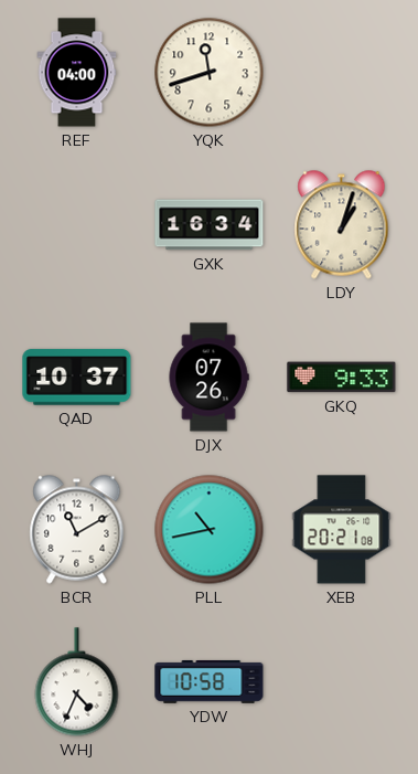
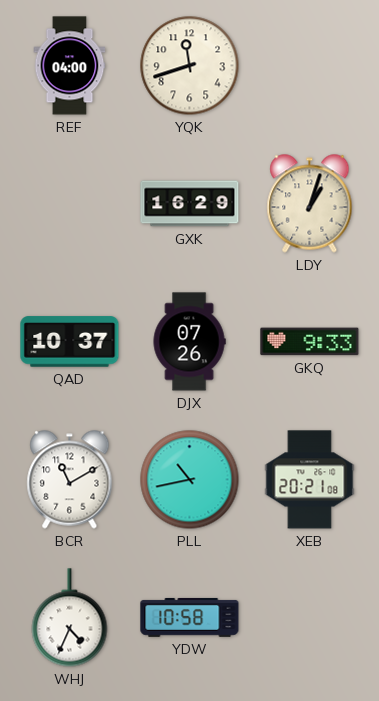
GXK: 16:34 -> 16:29
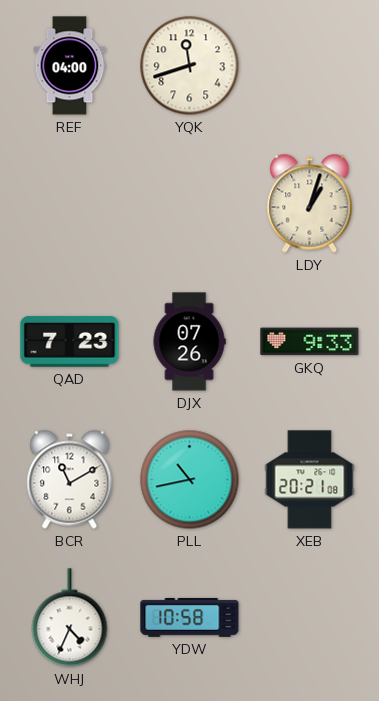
GXK: 16:29 -> none
QAD: 10:37 -> 7:23
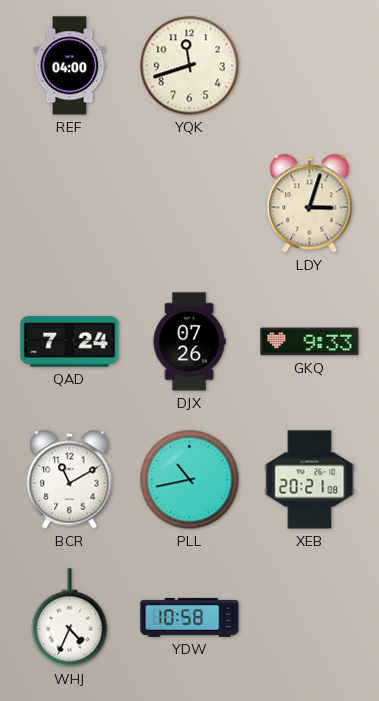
LDY: 1:03 -> 3:03
QAD: 7:23 -> 7:24
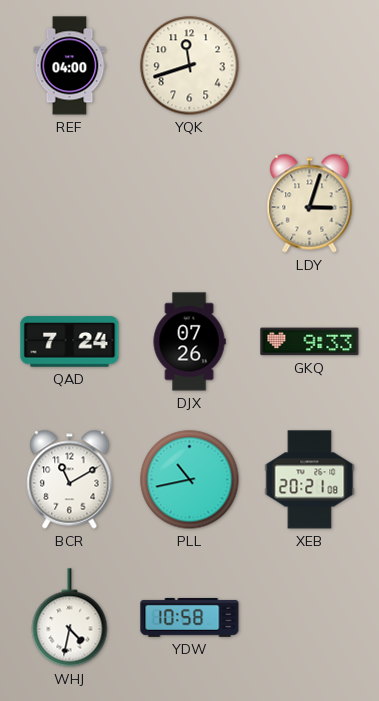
WHJ: 4:34 -> 4:32
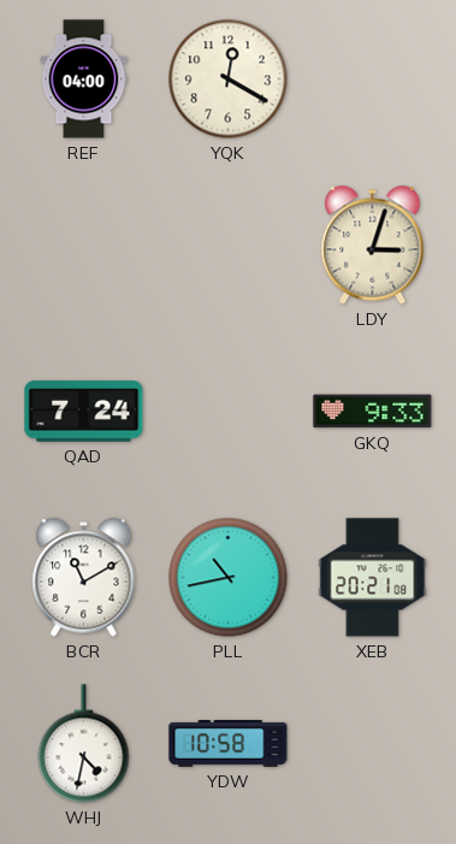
YQK: 11:42 -> 12:20
DJX: 07:26 -> none
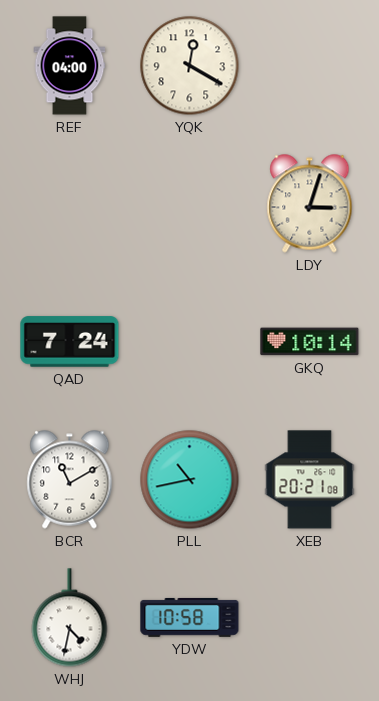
GKQ: 9:33 -> 10:14
